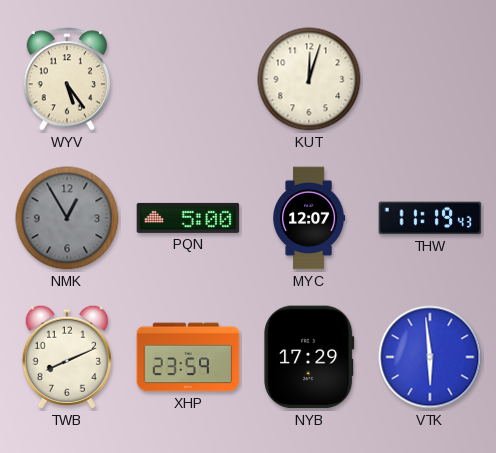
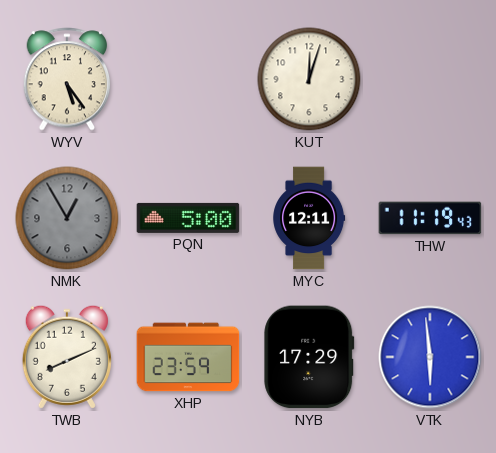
MYC: 12:07 -> 12:11
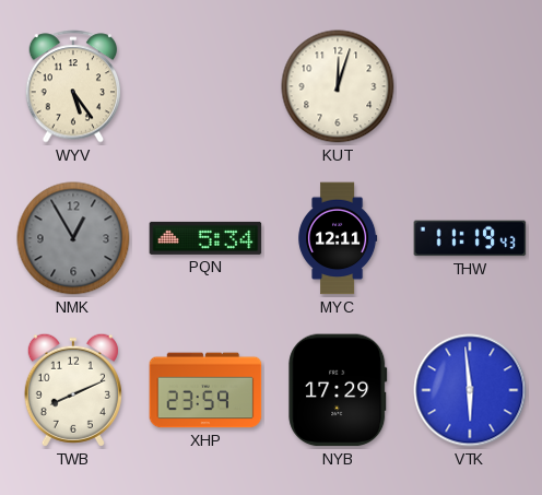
PQN: 5:00 -> 5:34
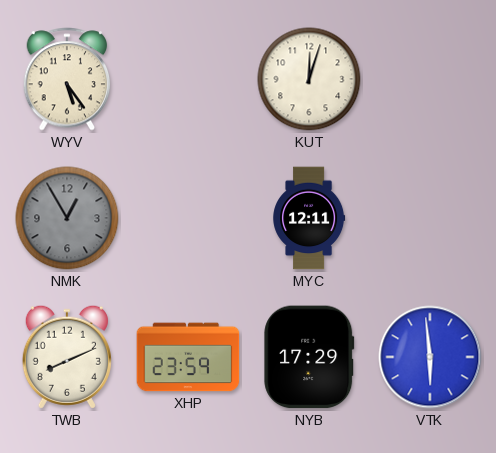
PQN: 5:34 -> none
THW: 11:19 -> none
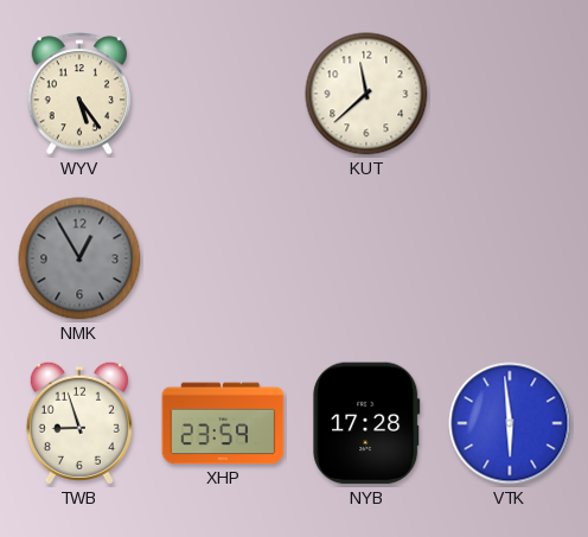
KUT: 12:03 -> 11:38
MYC: 12:11 -> none
TWB: 8:11 -> 8:57
NYB: 17:29 -> 17:28
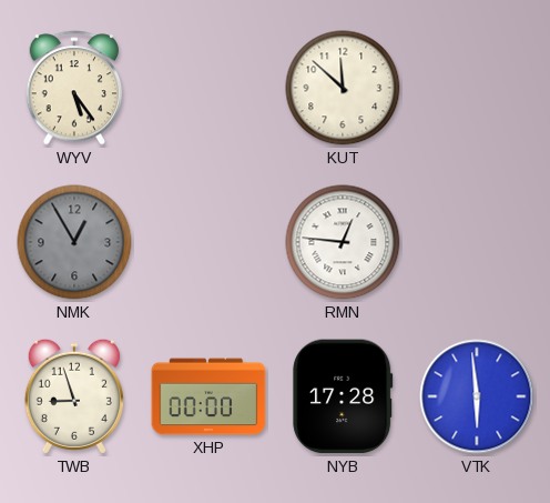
KUT: 11:38 -> 11:52
RMN: none -> 12:46
XHP: 23:59 -> 00:00
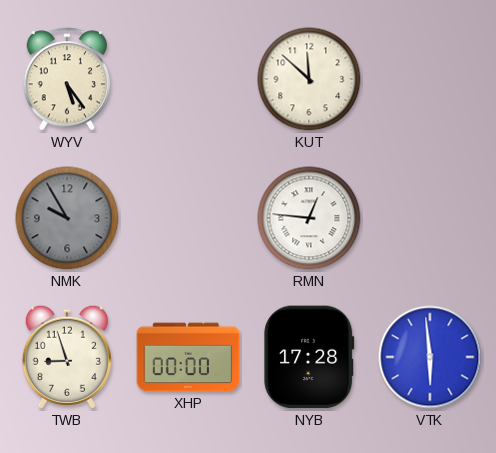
NMK: 12:55 -> 9:55
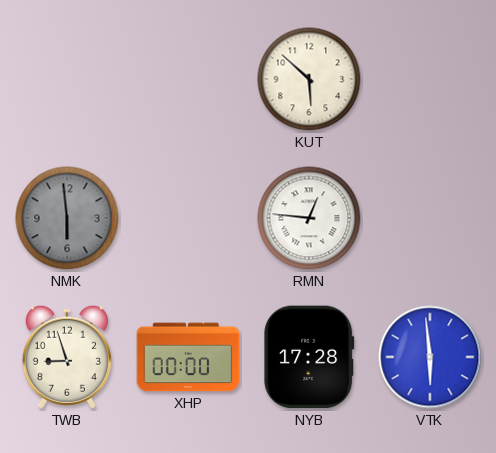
WYV: 5:24 -> none
KUT: 11:52 -> 5:52
NMK: 9:55 -> 5:59
